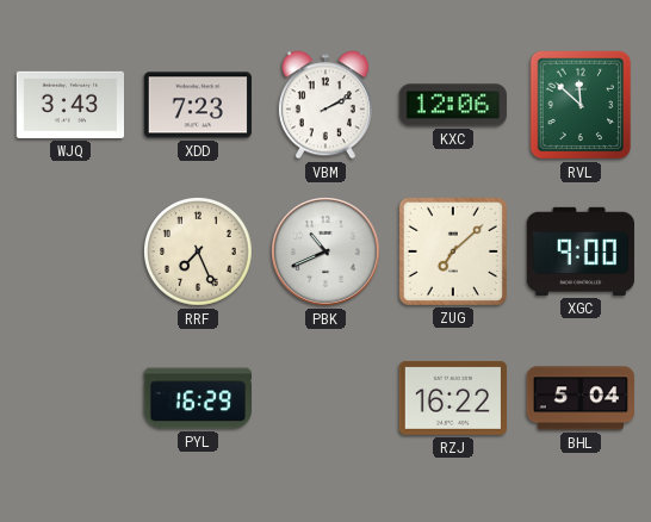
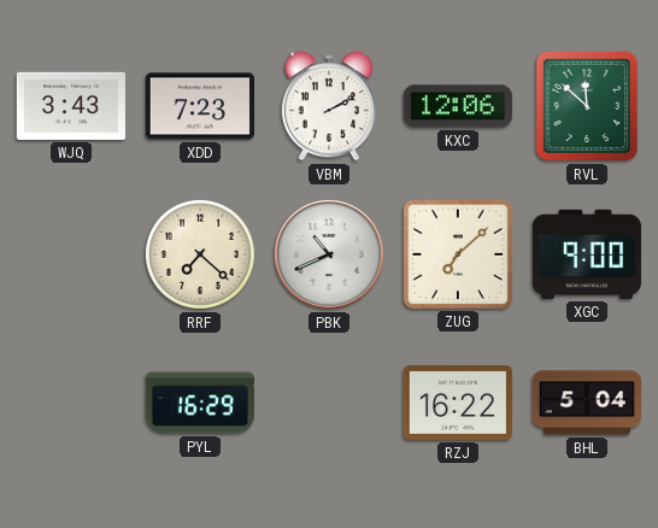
RRF: 7:26 -> 7:22
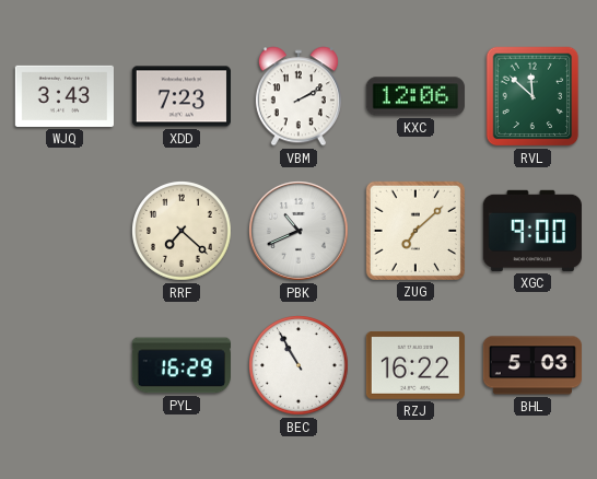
BEC: none -> 10:55
BHL: 5:04 -> 5:03
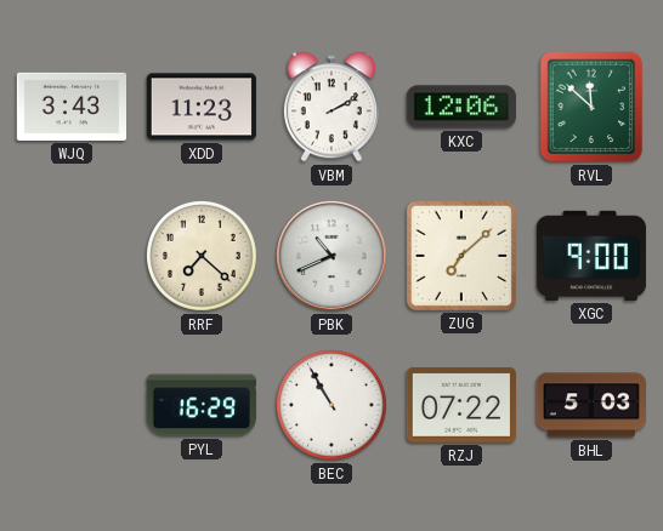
XDD: 7:23 -> 11:23
RZJ: 16:22 -> 07:22
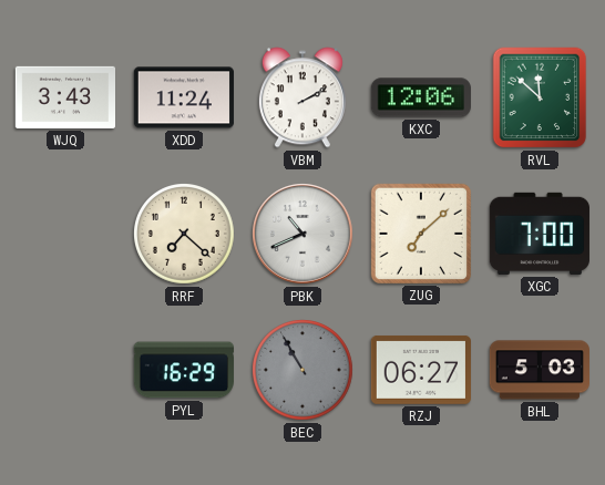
XDD: 11:23 -> 11:24
XGC: 9:00 -> 7:00
BEC dial: white -> grey
RZJ: 07:22 -> 06:27
